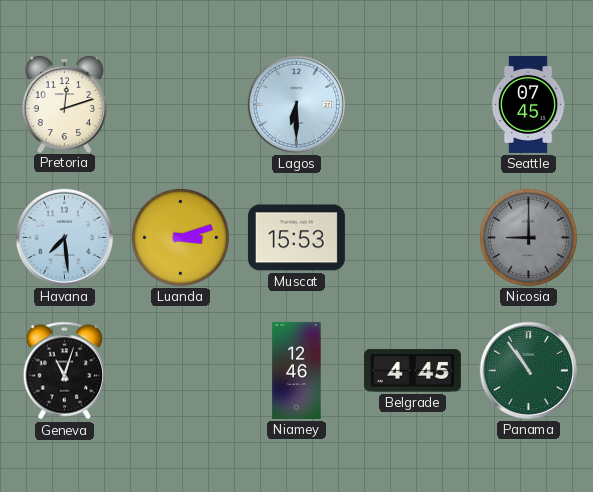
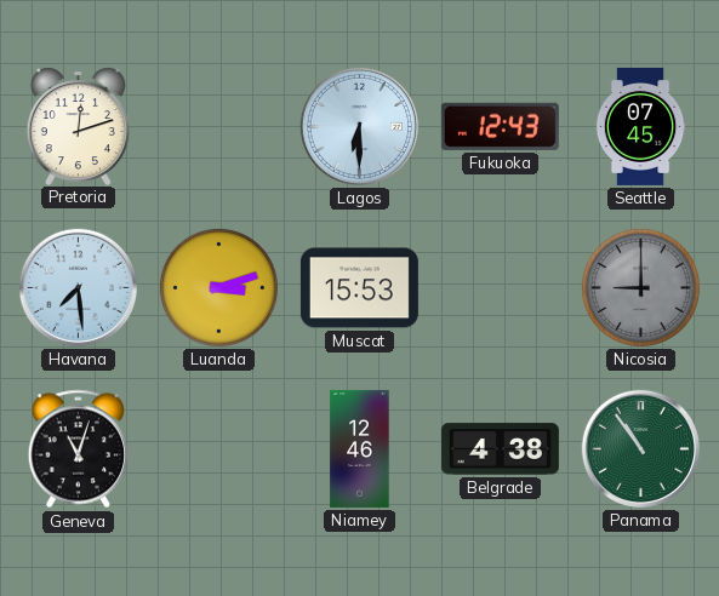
Fukuoka: none -> 12:43
Belgrade: 4:45 -> 4:38
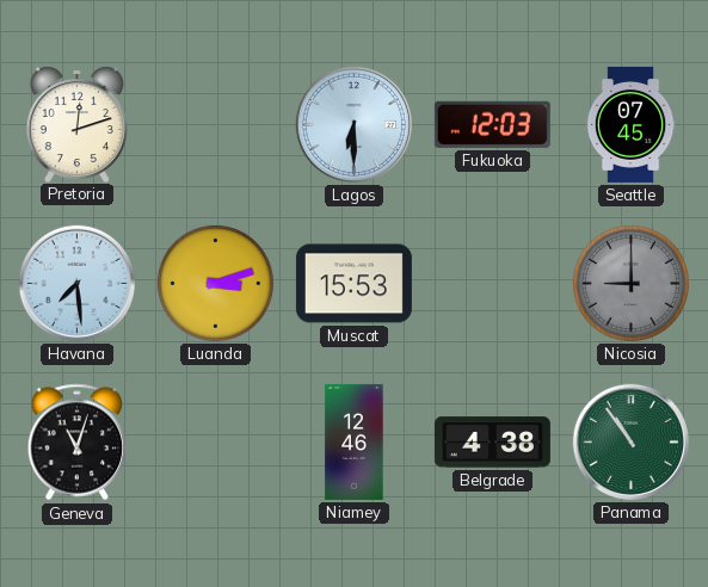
Fukuoka: 12:43 -> 12:03
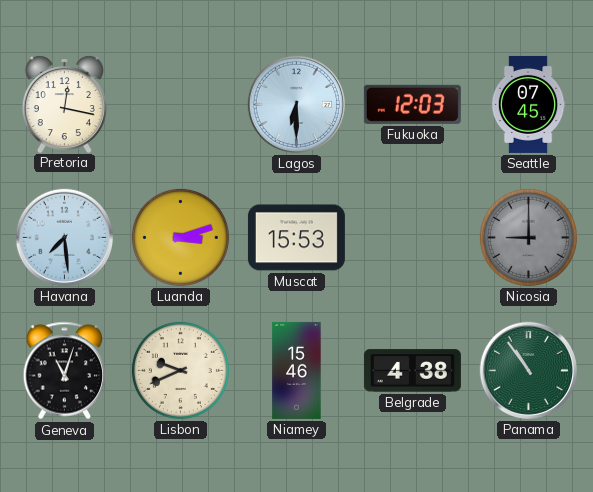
Pretoria: 12:12 -> 12:17
Lisbon: none -> 9:41
Niamey: 12:46 -> 15:46
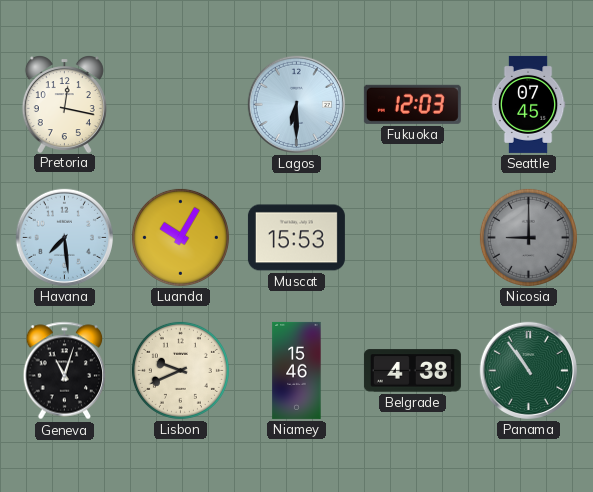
Luanda: 3:12 -> 10:05
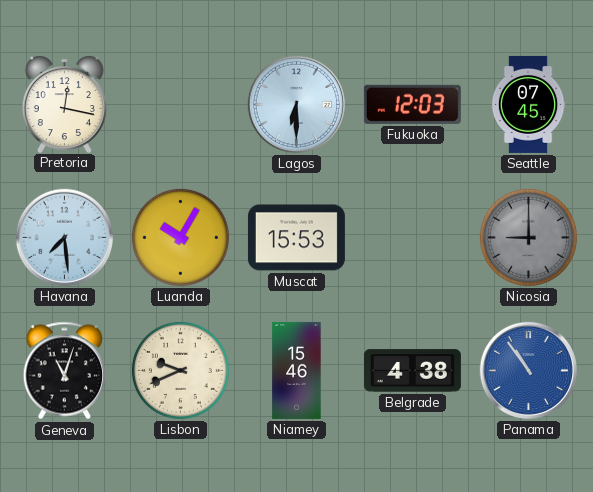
Panama dial: green -> blue
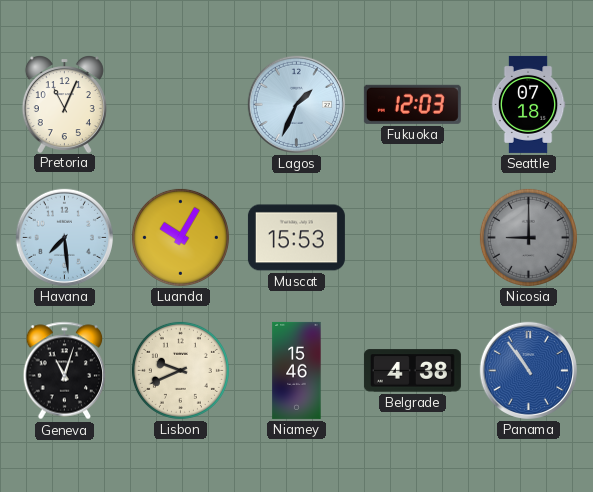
Pretoria: 12:17 -> 11:04
Lagos: 6:30 -> 1:34
Seattle: 07:45 -> 07:18
